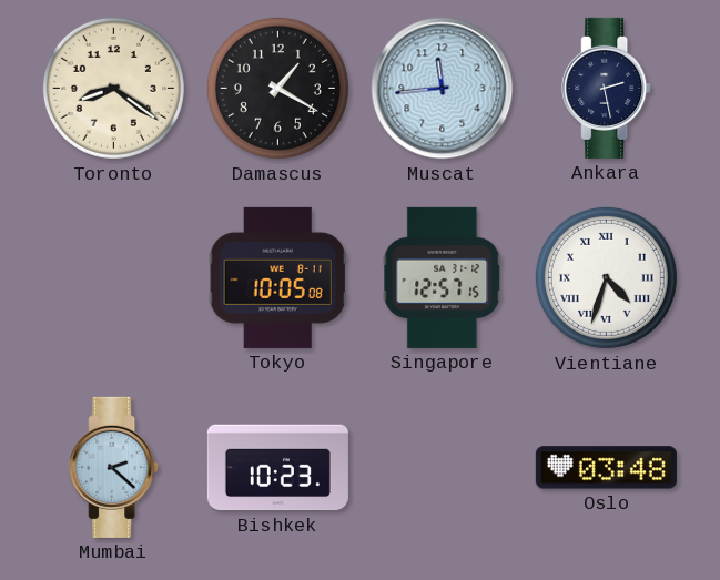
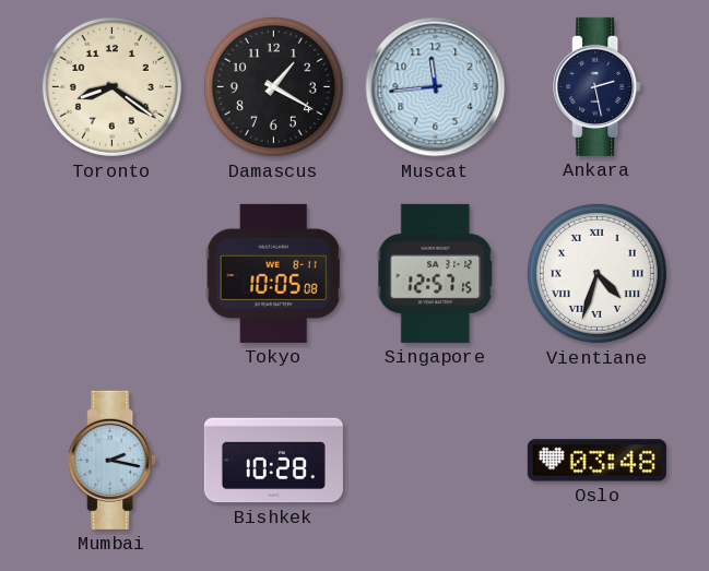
Mumbai: 2:22 -> 2:17
Bishkek: 10:23 -> 10:28
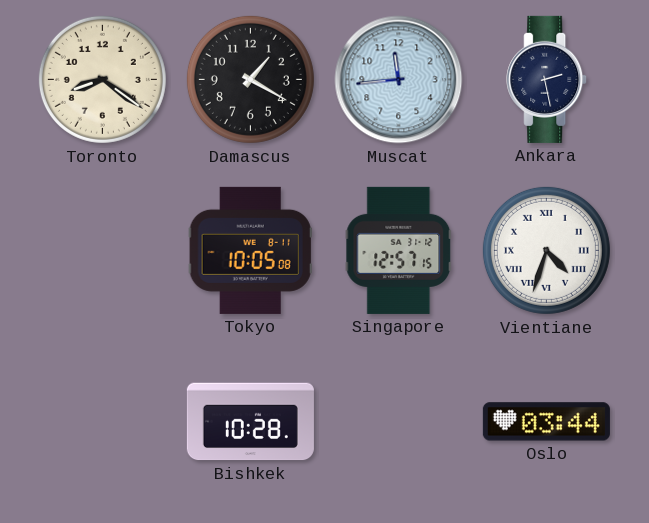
Mumbai: 2:17 -> none
Oslo: 03:48 -> 03:44
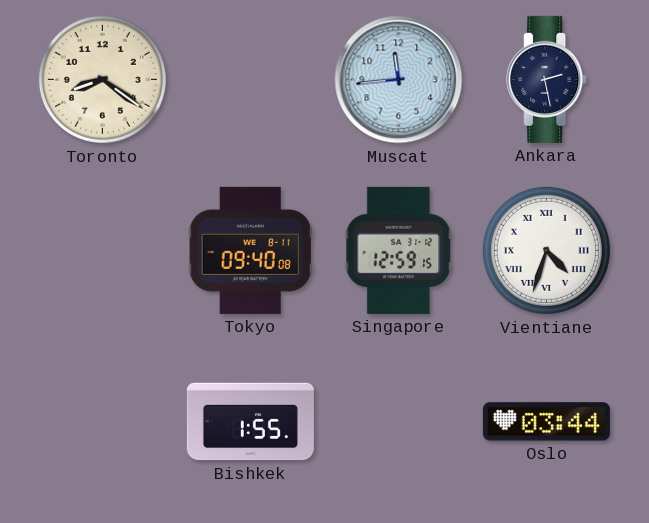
Damascus: 1:20 -> none
Tokyo: 10:05 -> 09:40
Singapore: 12:57 -> 12:59
Bishkek: 10:28 -> 1:55
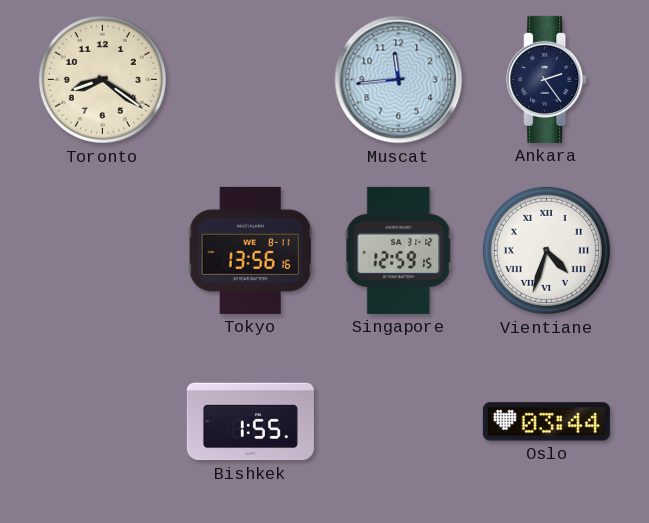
Ankara: 2:28 -> 2:24
Tokyo: 09:40 -> 13:56
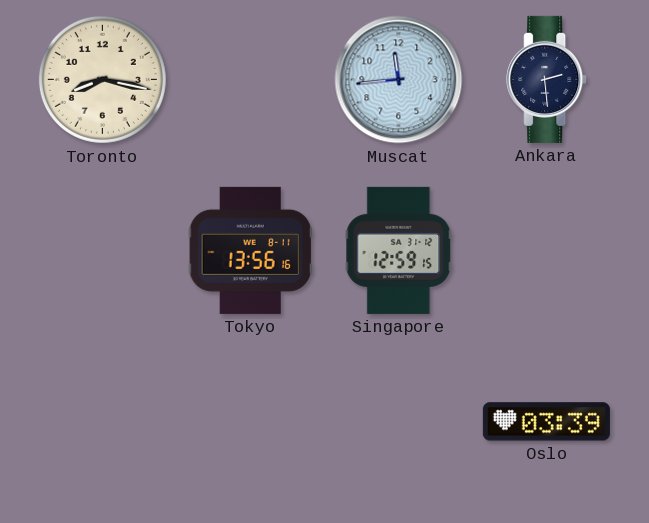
Toronto: 8:21 -> 8:17
Ankara: 2:24 -> 2:29
Vientiane: 4:33 -> none
Bishkek: 1:55 -> none
Oslo: 03:44 -> 03:39
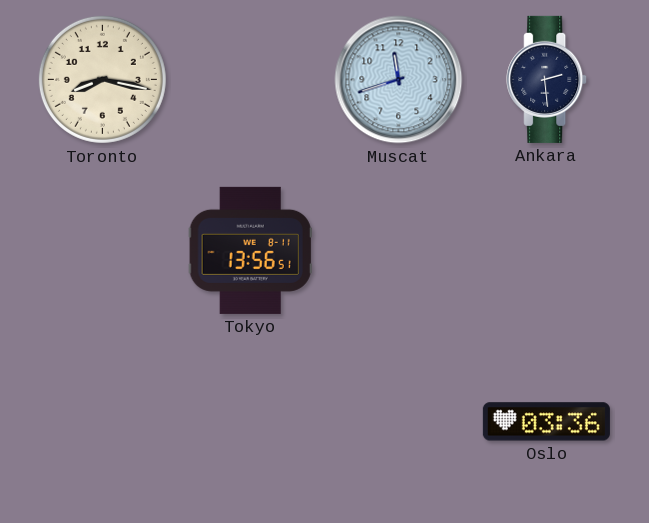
Muscat: 11:44 -> 11:42
Tokyo: 13:56:16 -> 13:56:51
Singapore: 12:59 -> none
Oslo: 03:39 -> 03:36
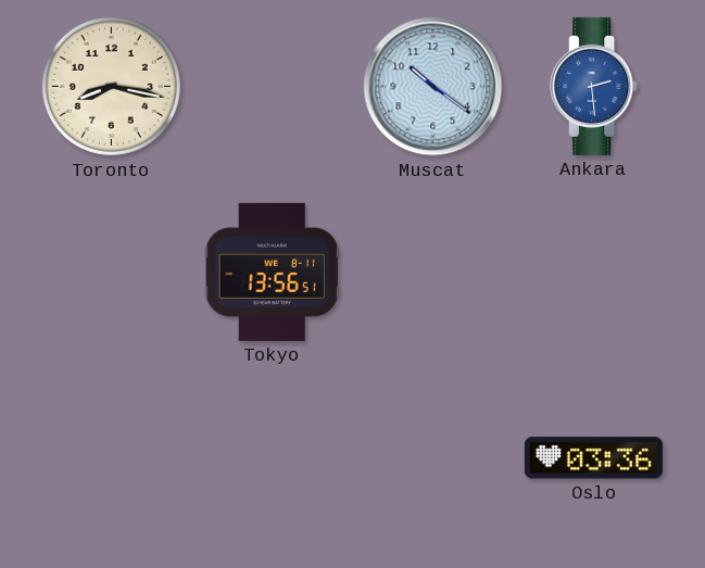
Muscat: 11:42 -> 10:21
Ankara dial: navy -> blue
